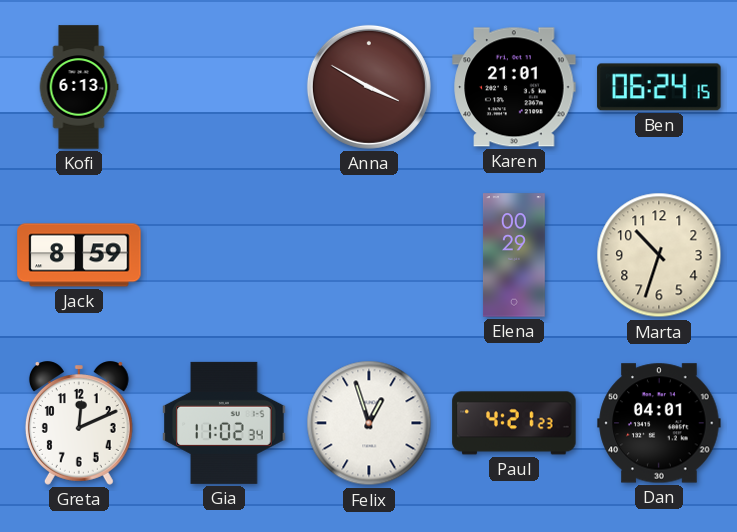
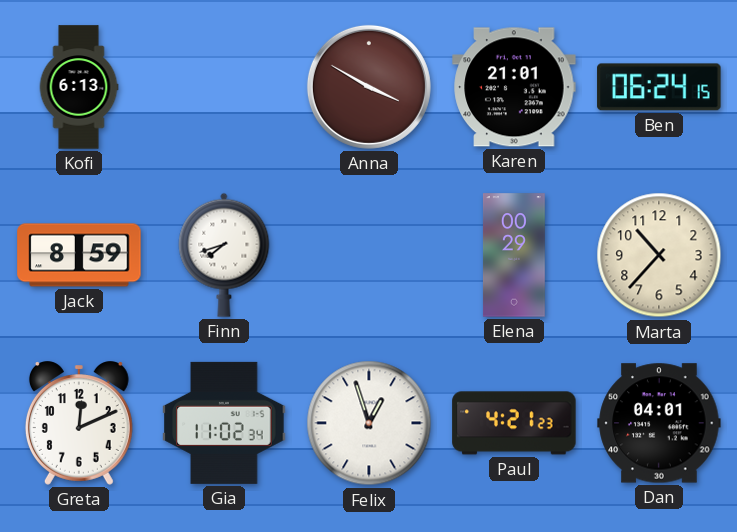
Finn: none -> 7:42
Marta: 10:33 -> 10:37
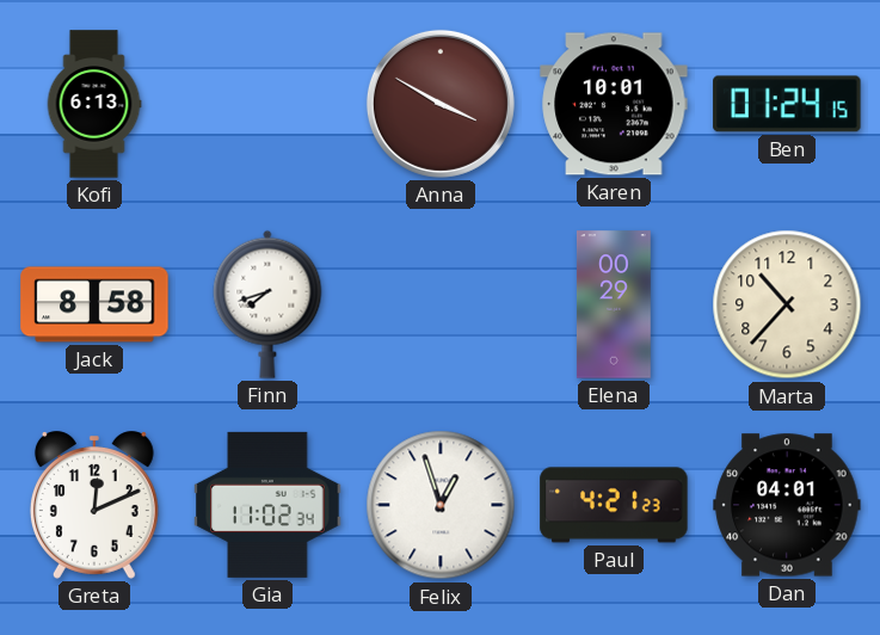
Karen: 21:01 -> 10:01
Ben: 06:24 -> 01:24
Jack: 8:59 -> 8:58
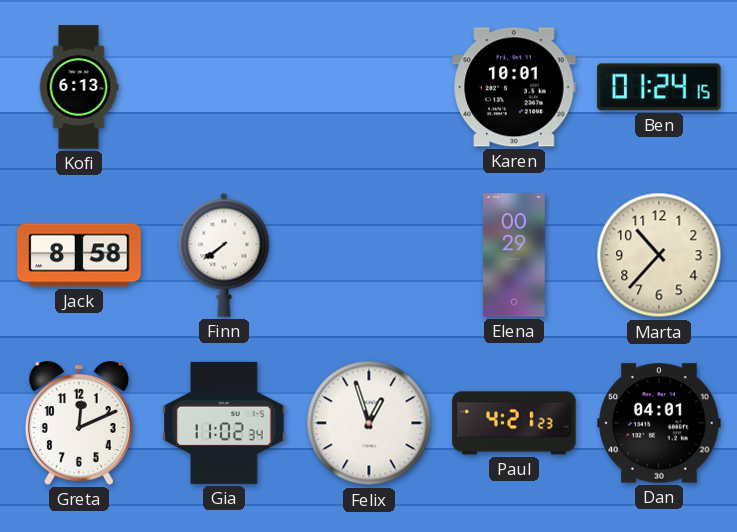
Anna: 3:50 -> none
Finn: 7:42 -> 7:39
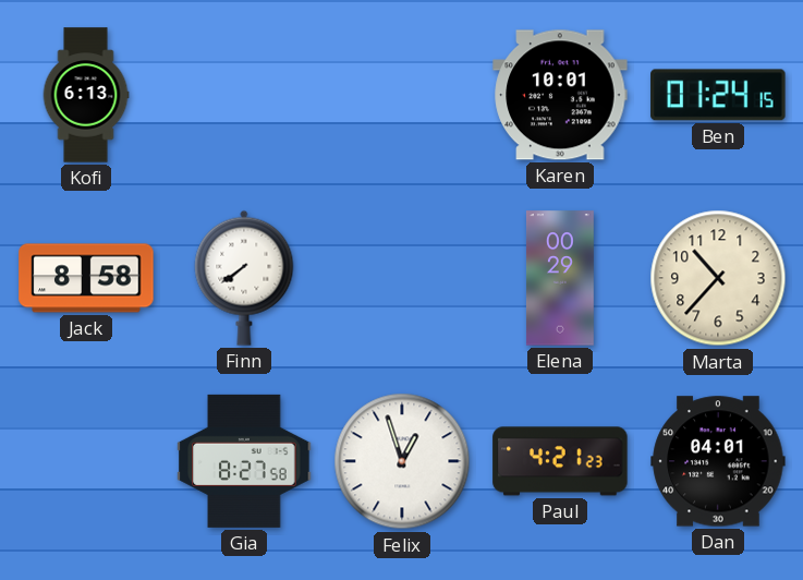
Greta: 12:11 -> none
Gia: 11:02 -> 8:27
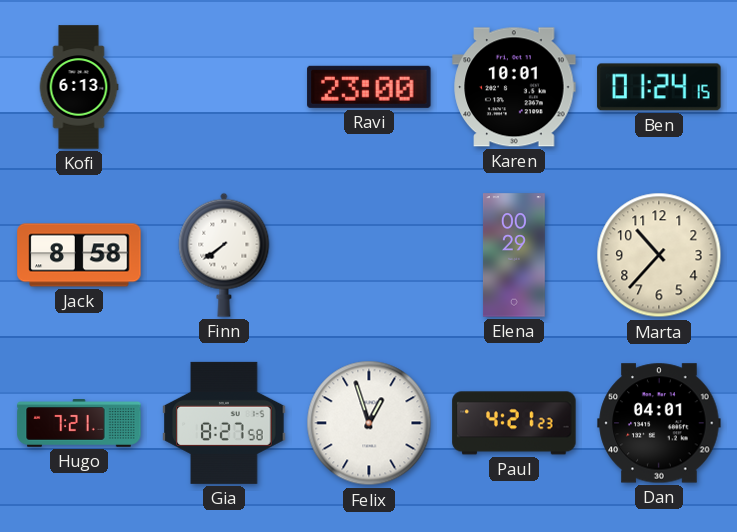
Ravi: none -> 23:00
Hugo: none -> 7:21
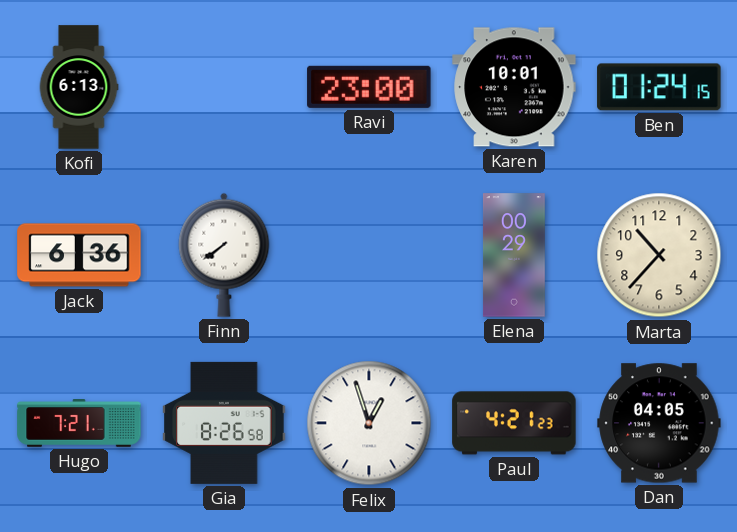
Jack: 8:58 -> 6:36
Gia: 8:27 -> 8:26
Dan: 04:01 -> 04:05
